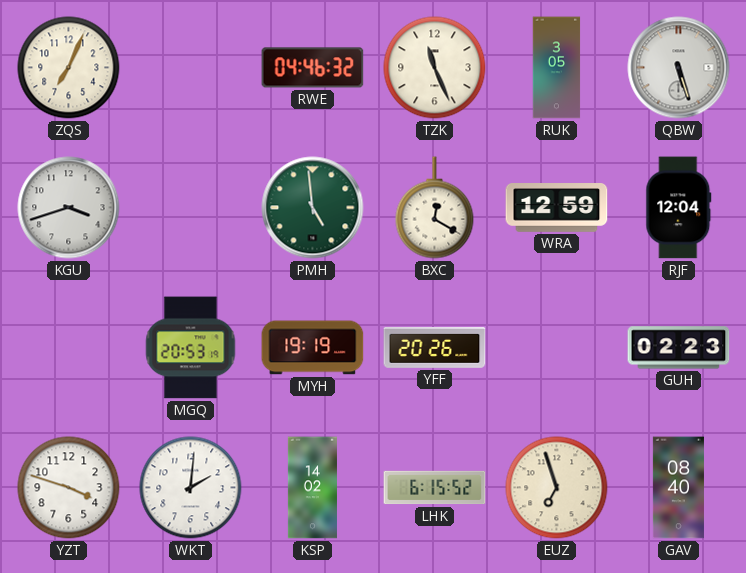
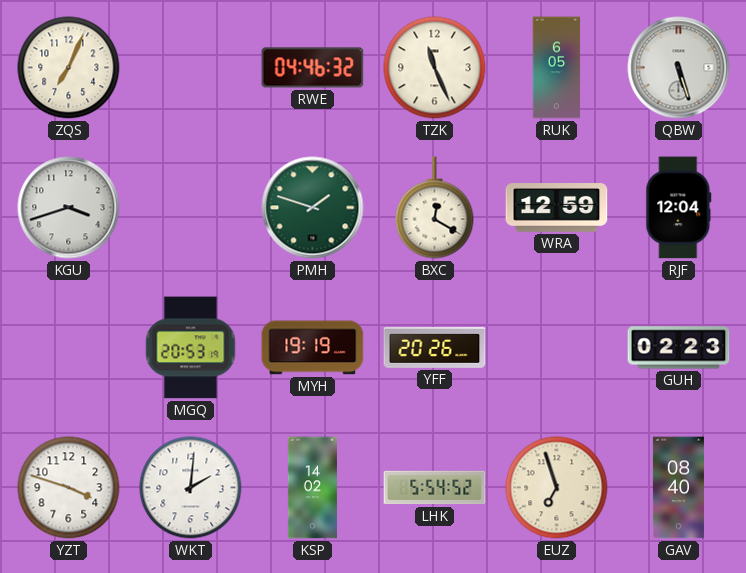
RUK: 3:05 -> 6:05
PMH: 4:59 -> 1:48
LHK: 6:15 -> 5:54
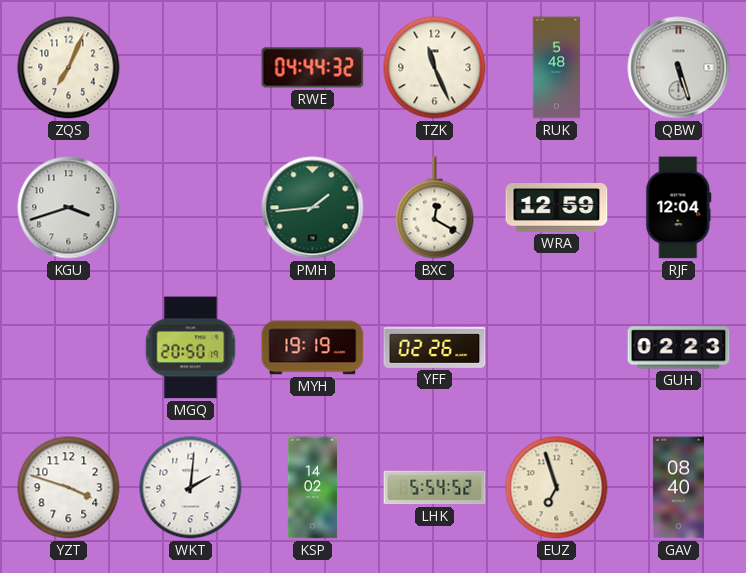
RWE: 04:46 -> 04:44
RUK: 6:05 -> 5:48
PMH: 1:48 -> 1:44
MGQ: 20:53 -> 20:50
YFF: 20:26 -> 02:26
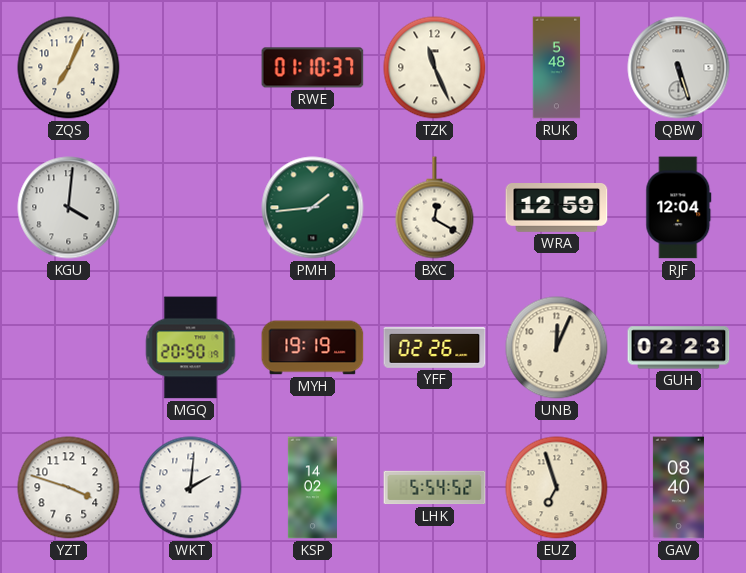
RWE: 04:44 -> 01:10
KGU: 3:42 -> 4:01
UNB: none -> 12:04
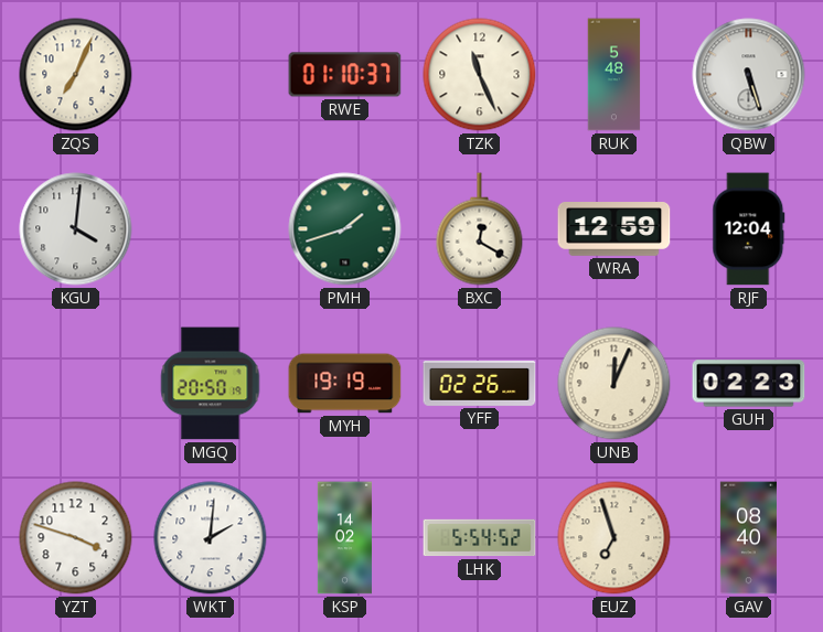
PMH: 1:44 -> 1:42
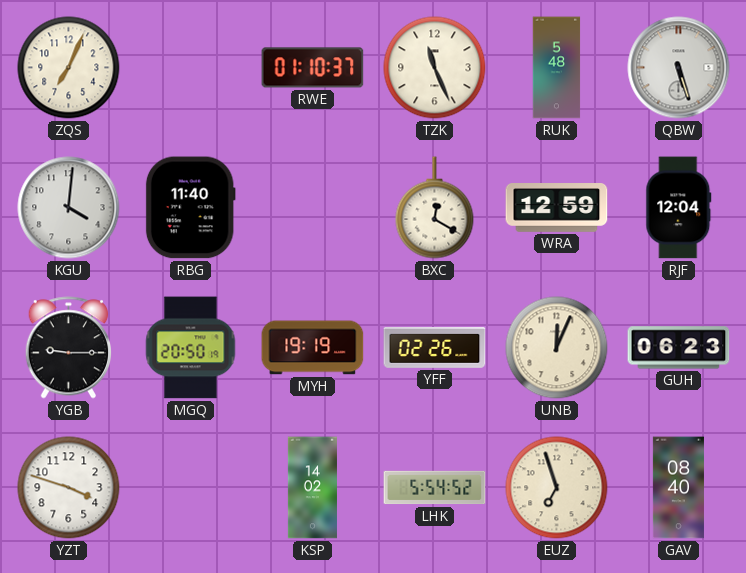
RBG: none -> 11:40
PMH: 1:42 -> none
YGB: none -> 9:15
GUH: 02:23 -> 06:23
WKT: 2:01 -> none
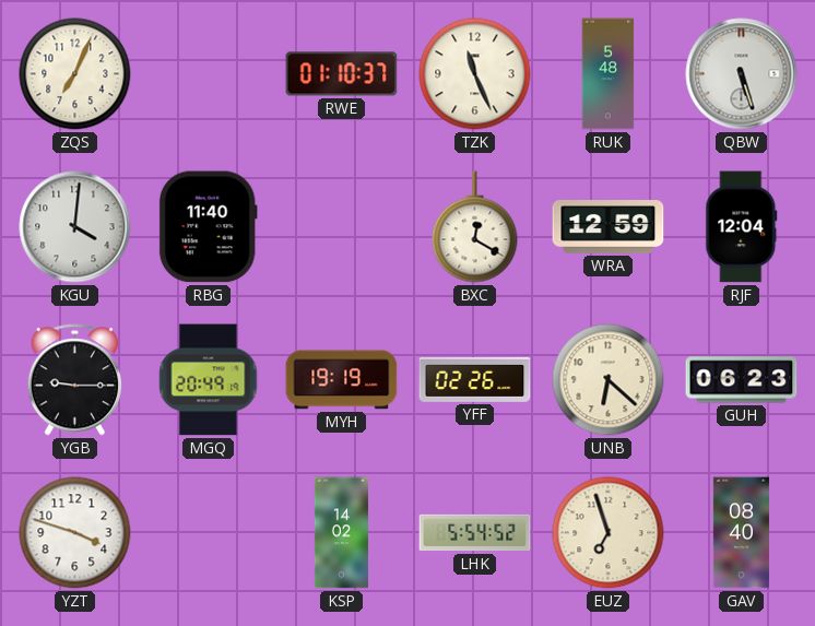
MGQ: 20:50 -> 20:49
UNB: 12:04 -> 6:22
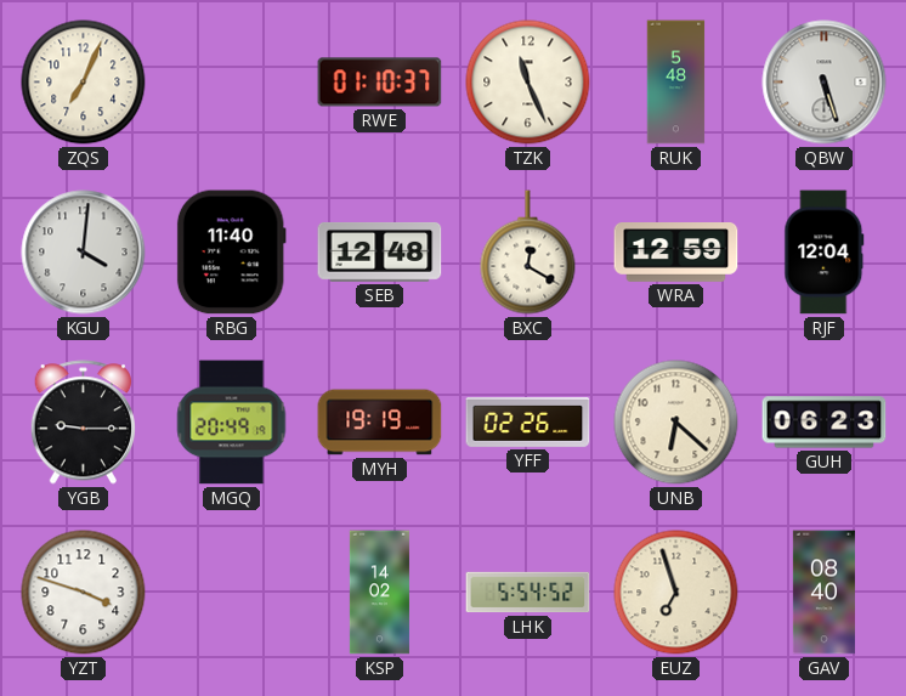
SEB: none -> 12:48
